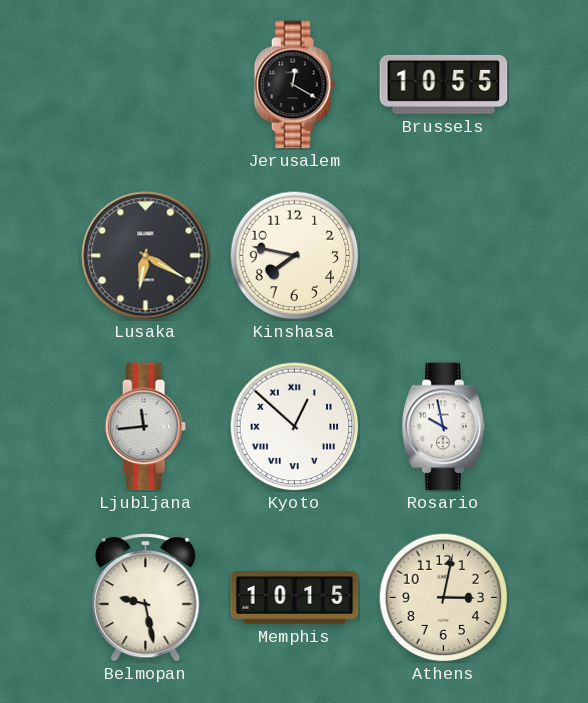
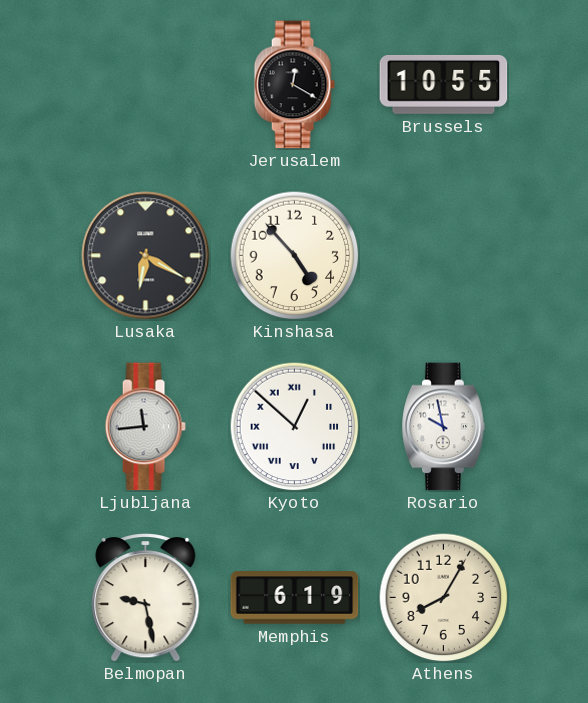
Kinshasa: 7:47 -> 4:53
Memphis: 10:15 -> 6:19
Athens: 3:02 -> 8:05
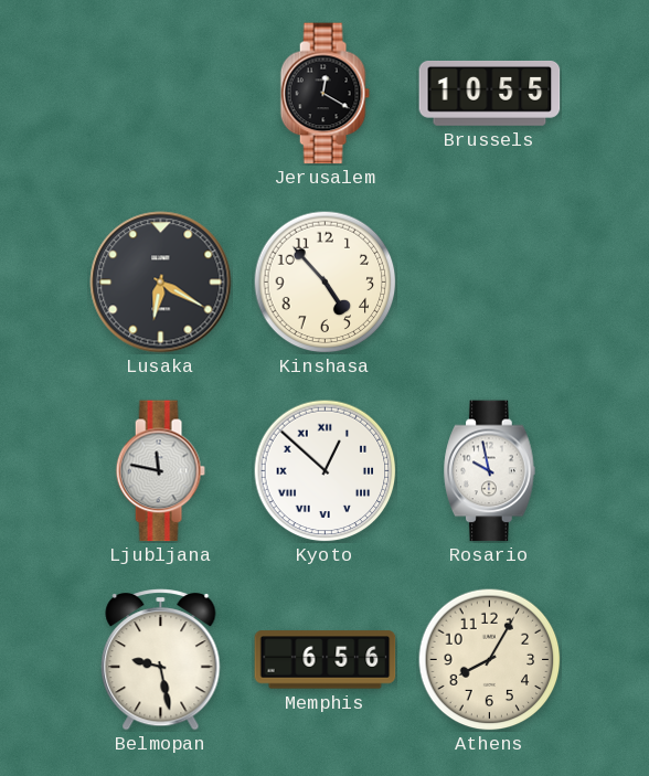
Ljubljana: 11:44 -> 11:47
Memphis: 6:19 -> 6:56
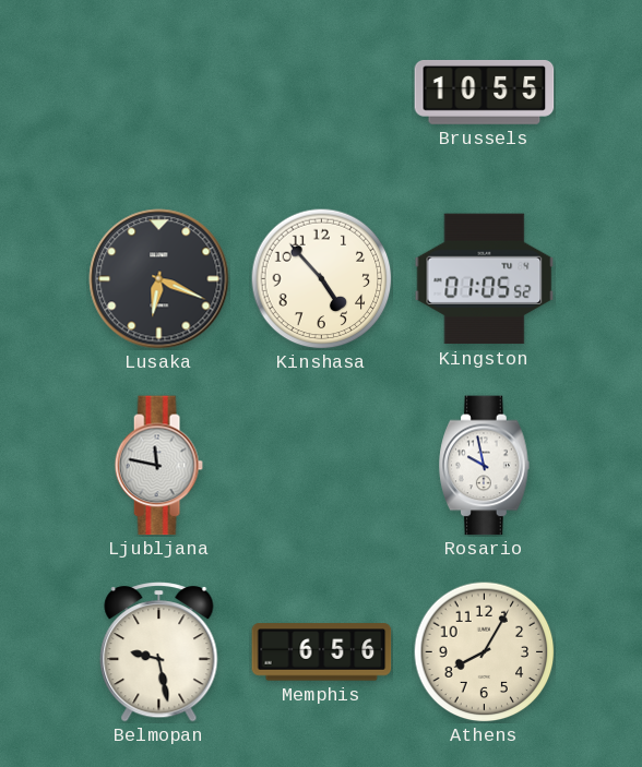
Jerusalem: 12:20 -> none
Lusaka: 6:20 -> 6:19
Kingston: none -> 01:05
Kyoto: 12:52 -> none
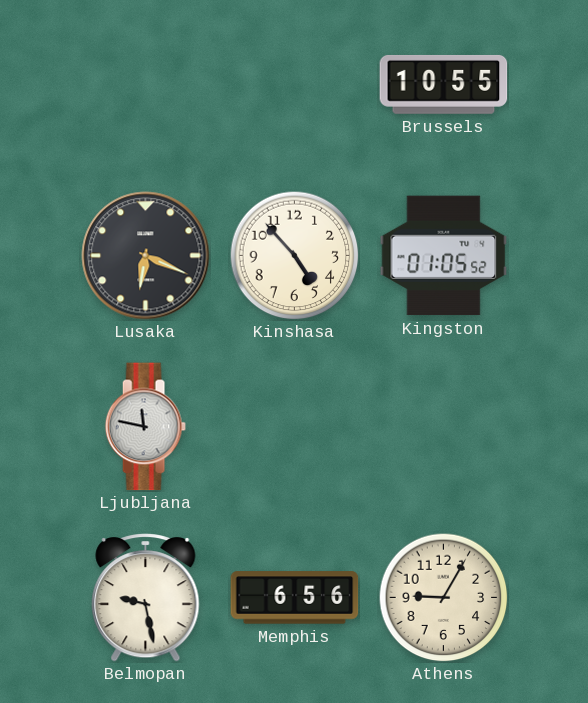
Rosario: 9:58 -> none
Athens: 8:05 -> 9:05
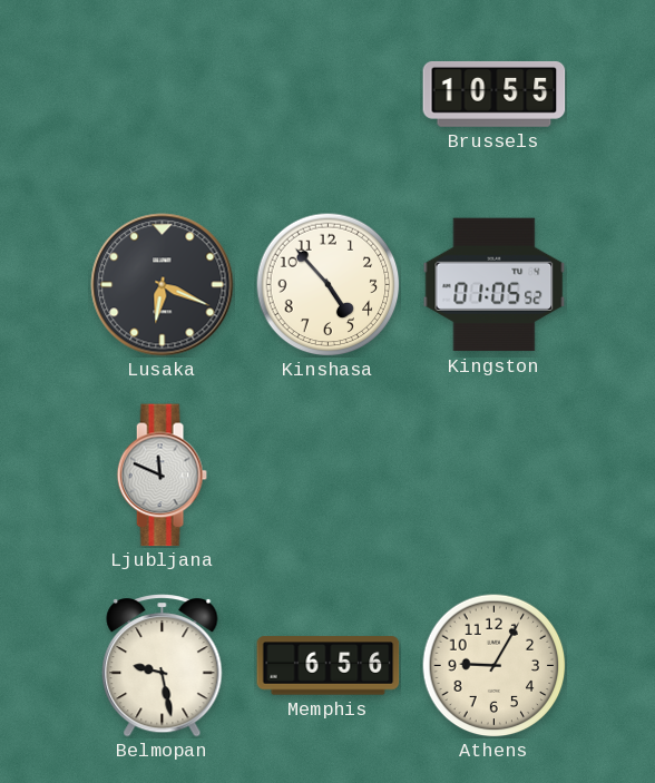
Ljubljana: 11:47 -> 11:49
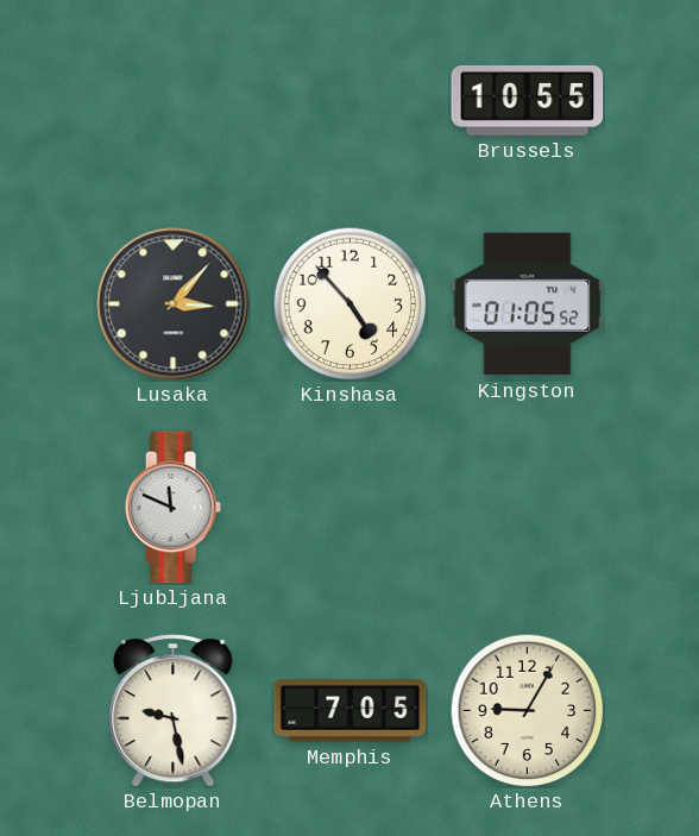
Lusaka: 6:19 -> 3:07
Memphis: 6:56 -> 7:05
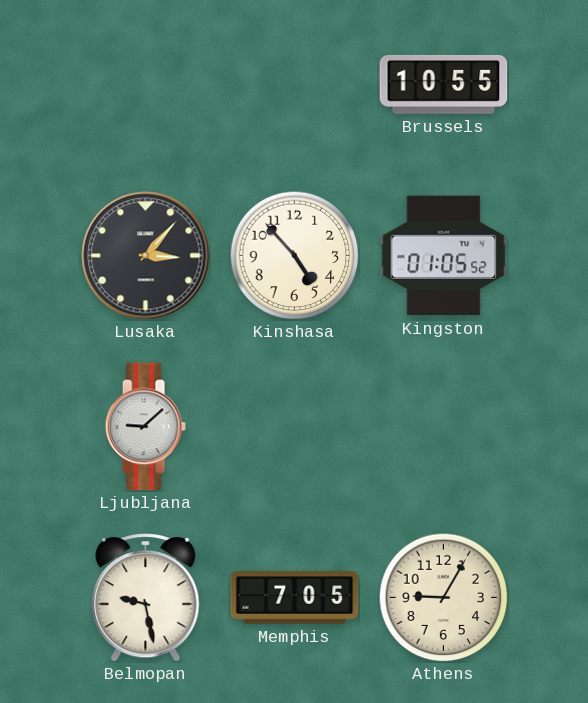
Ljubljana: 11:49 -> 9:08
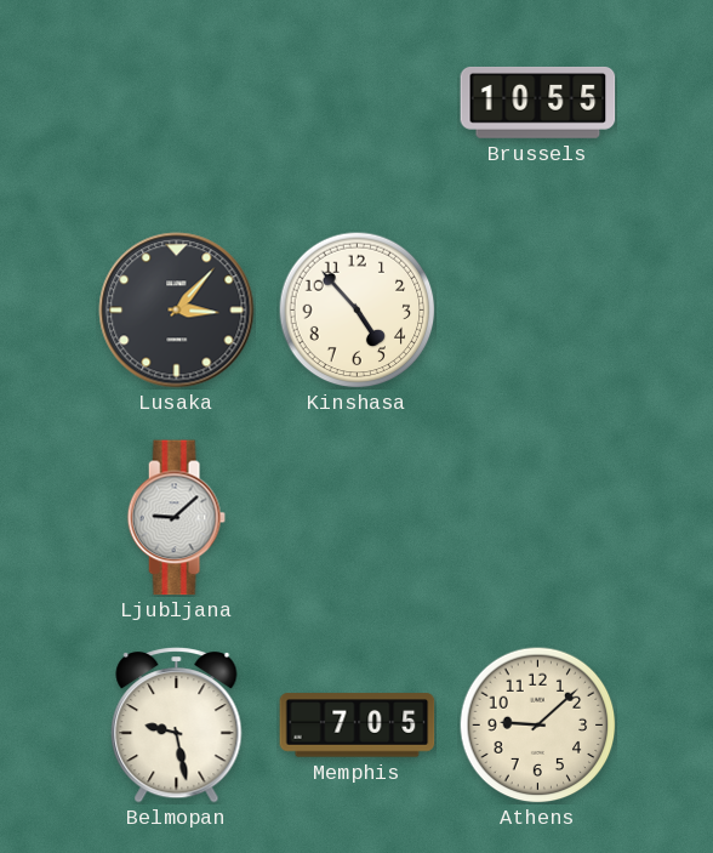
Kingston: 01:05 -> none
Athens: 9:05 -> 9:08
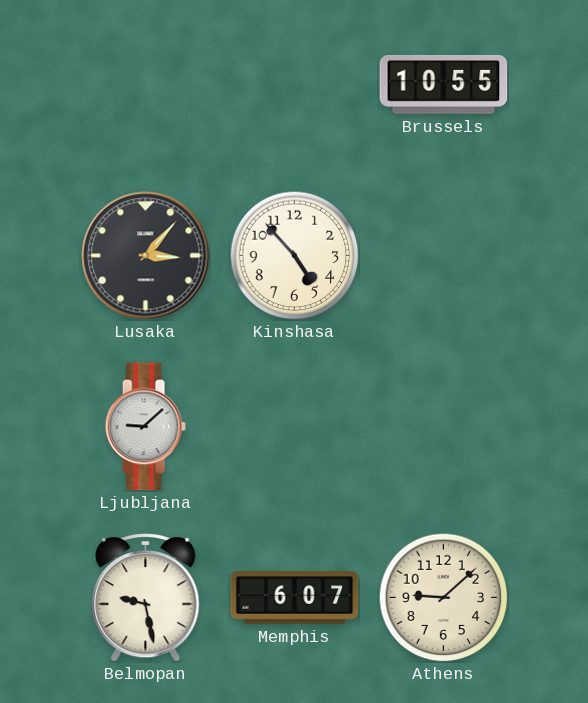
Memphis: 7:05 -> 6:07
